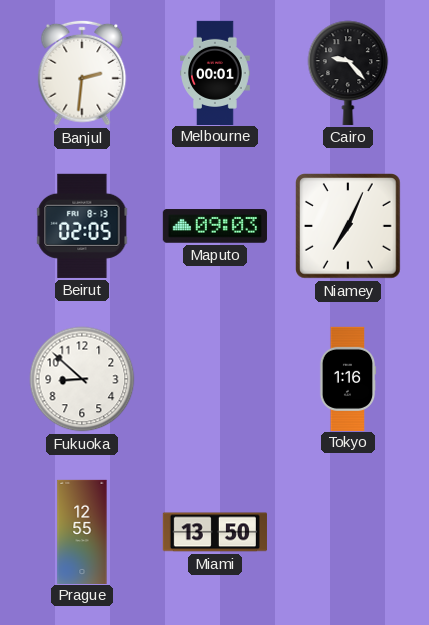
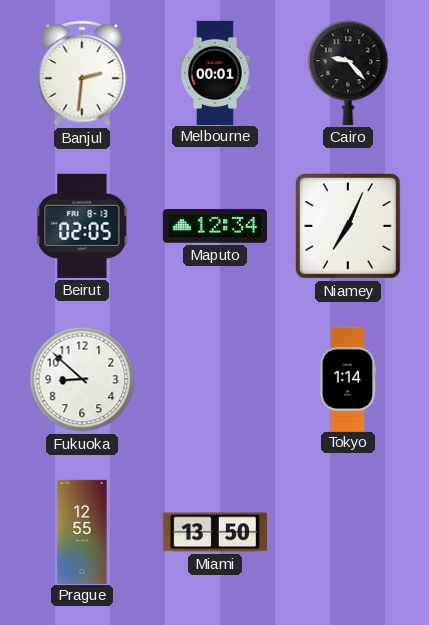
Maputo: 09:03 -> 12:34
Tokyo: 1:16 -> 1:14
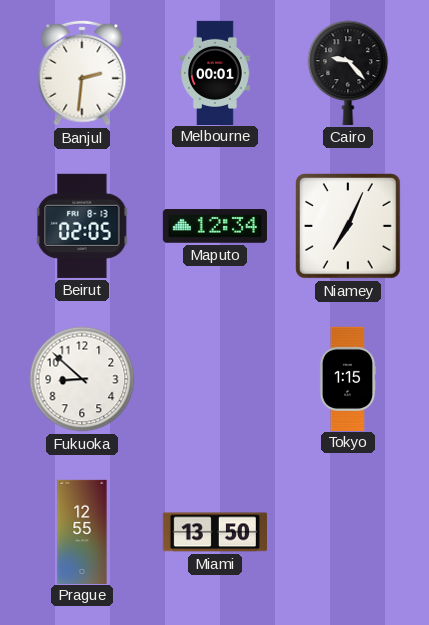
Tokyo: 1:14 -> 1:15
